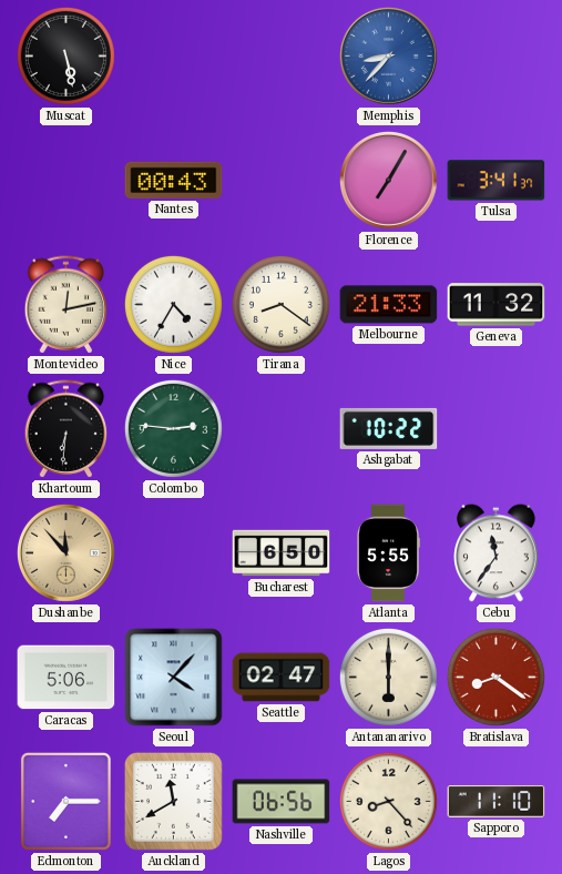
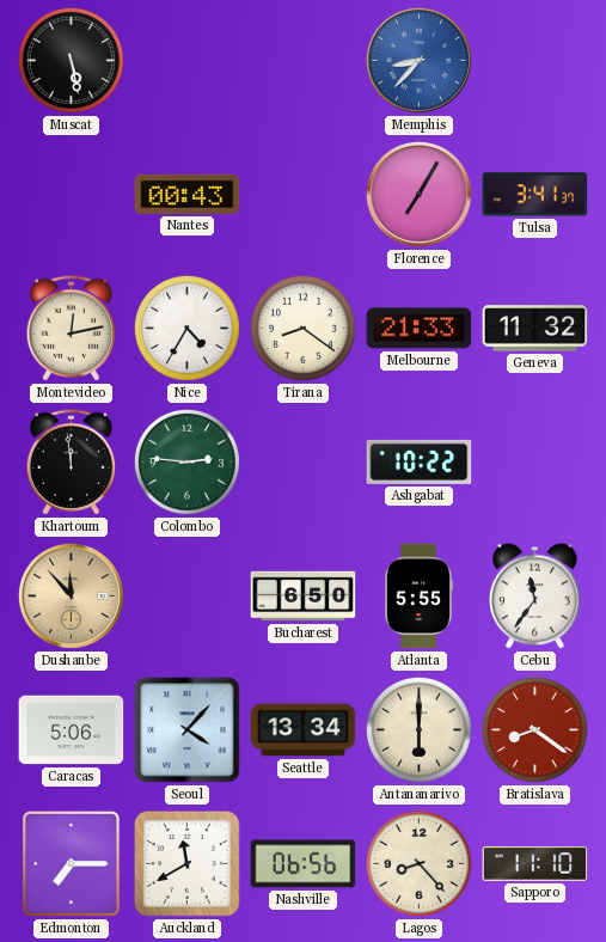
Khartoum: 6:31 -> 11:59
Seattle: 02:47 -> 13:34
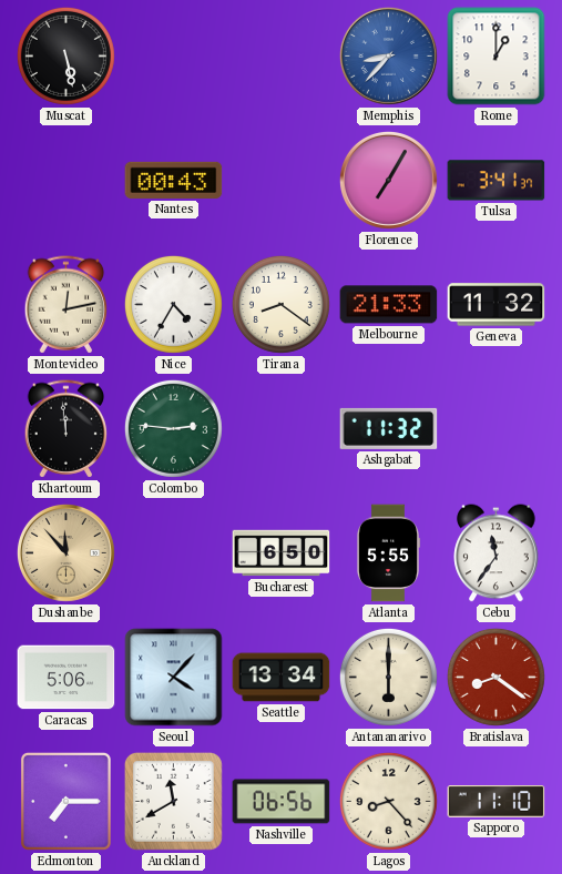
Rome: none -> 1:00
Ashgabat: 10:22 -> 11:32
